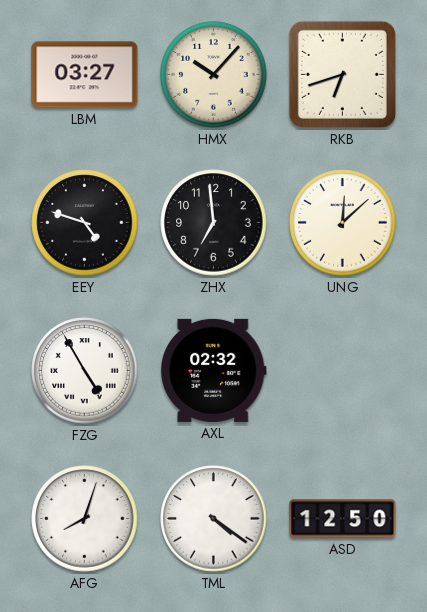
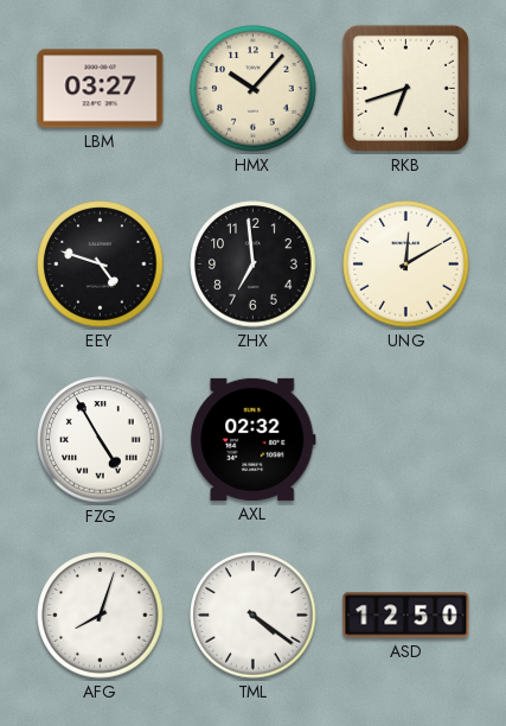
UNG: 12:08 -> 12:10
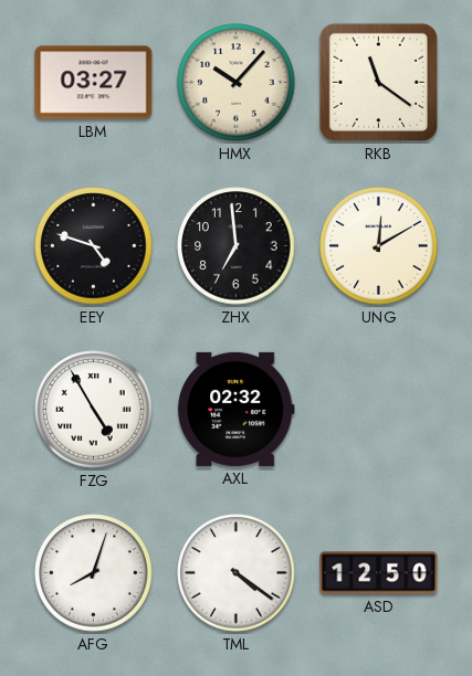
RKB: 6:42 -> 11:21
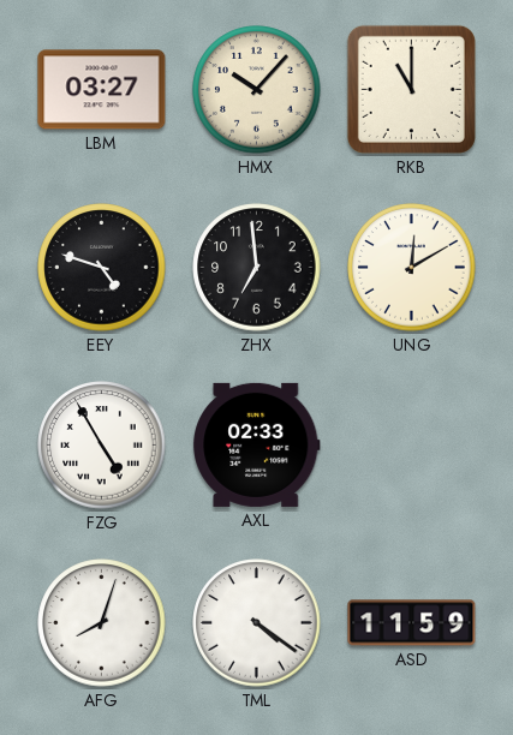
RKB: 11:21 -> 11:00
AXL: 02:32 -> 02:33
ASD: 12:50 -> 11:59
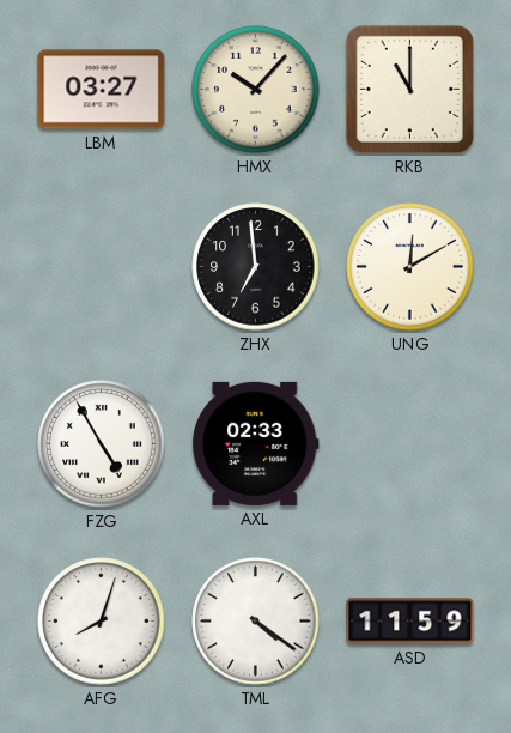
EEY: 4:48 -> none
